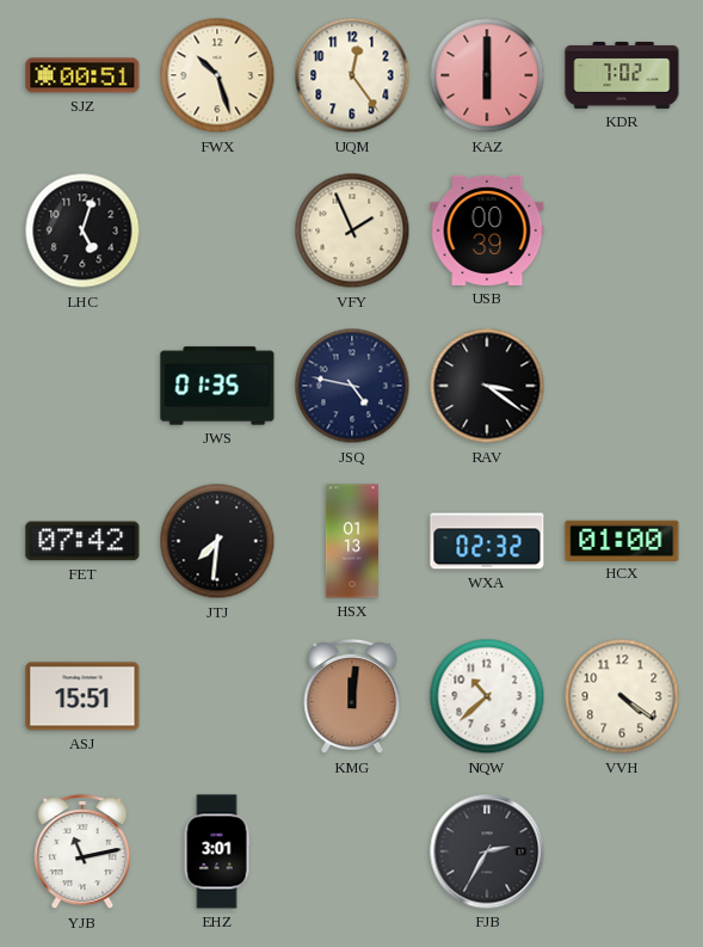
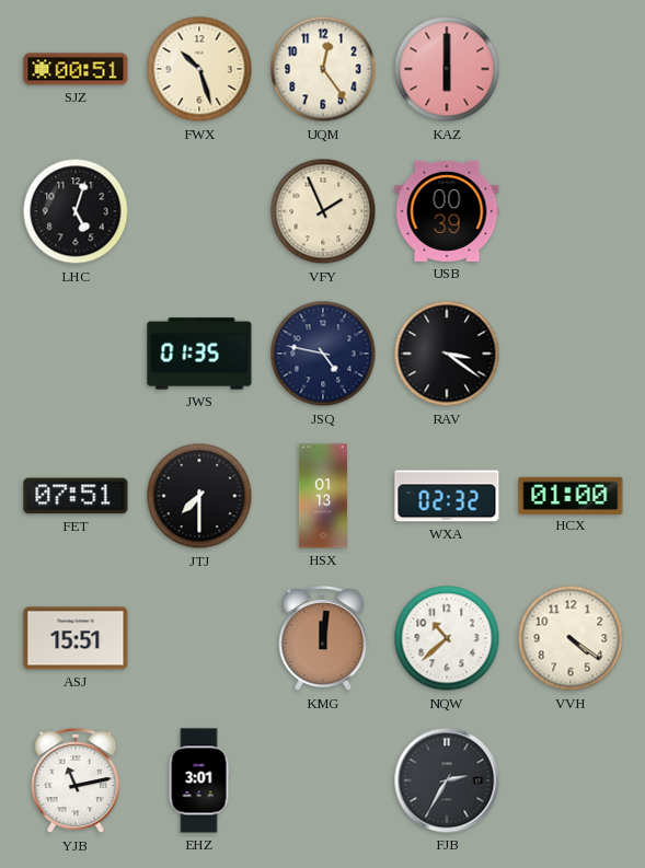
KDR: 7:02 -> none
FET: 07:42 -> 07:51
JTJ: 7:31 -> 7:30
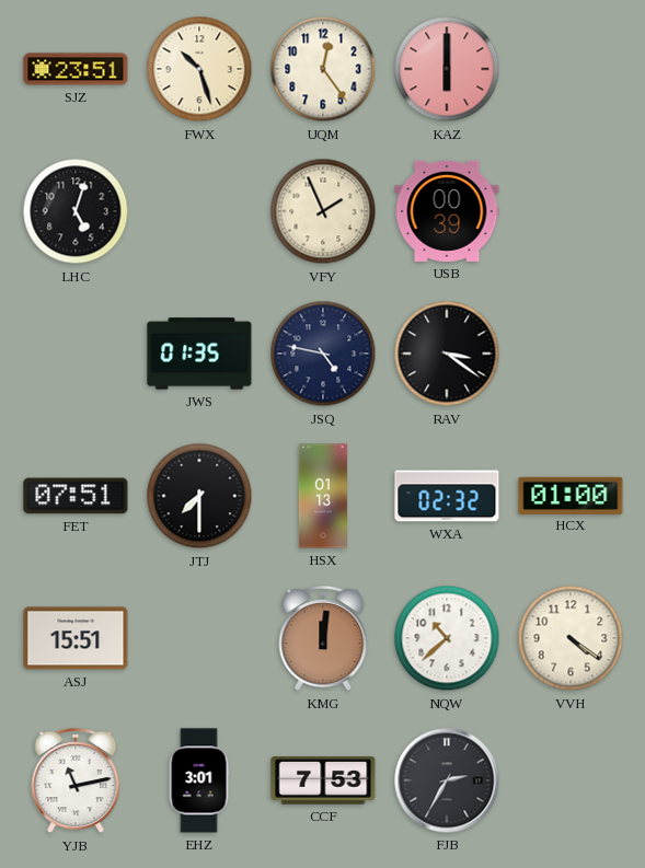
SJZ: 00:51 -> 23:51
CCF: none -> 7:53
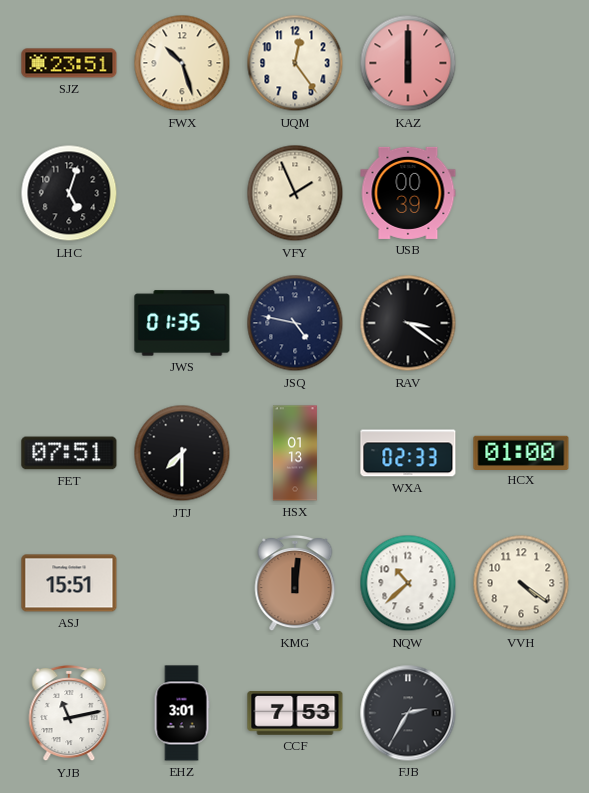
WXA: 02:32 -> 02:33
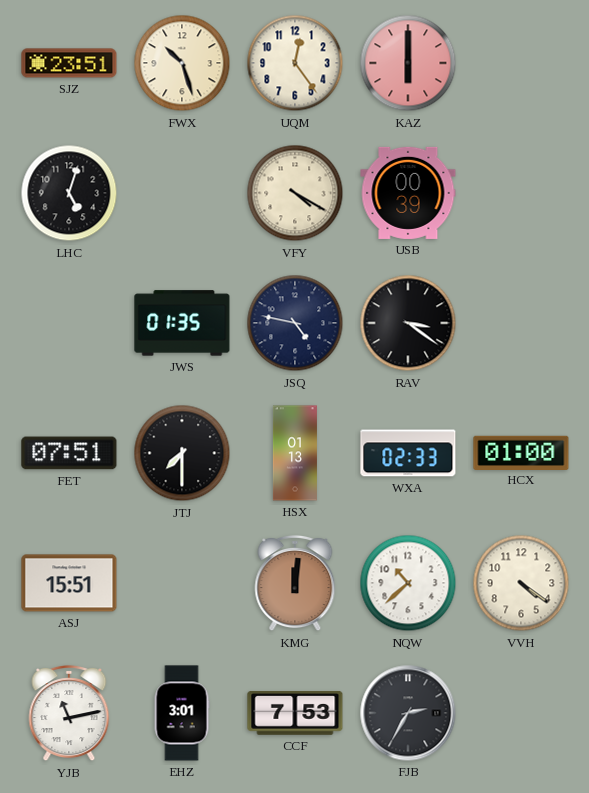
VFY: 1:56 -> 4:20
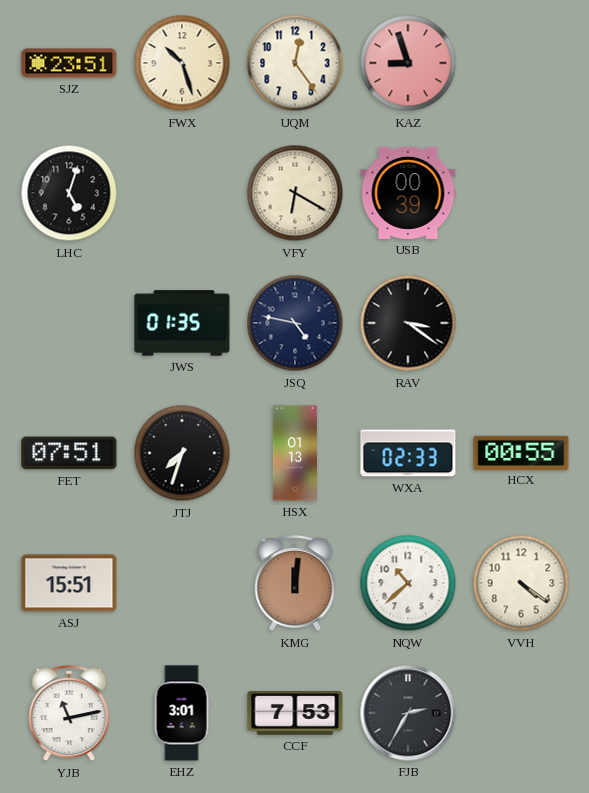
KAZ: 6:00 -> 8:57
VFY: 4:20 -> 6:20
JTJ: 7:30 -> 7:33
HCX: 01:00 -> 00:55
